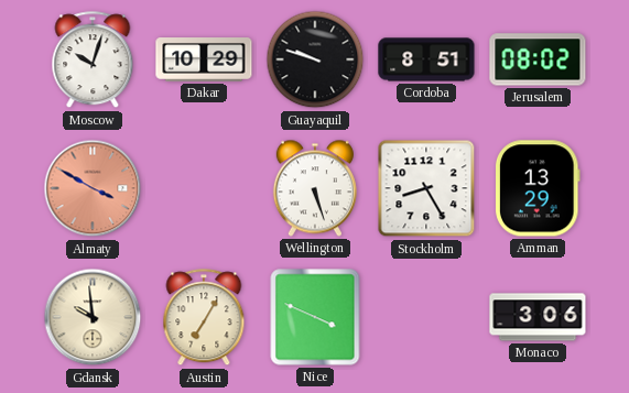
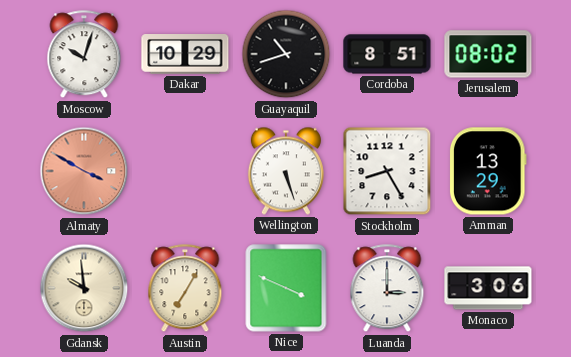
Guayaquil: 9:48 -> 10:42
Luanda: none -> 3:00
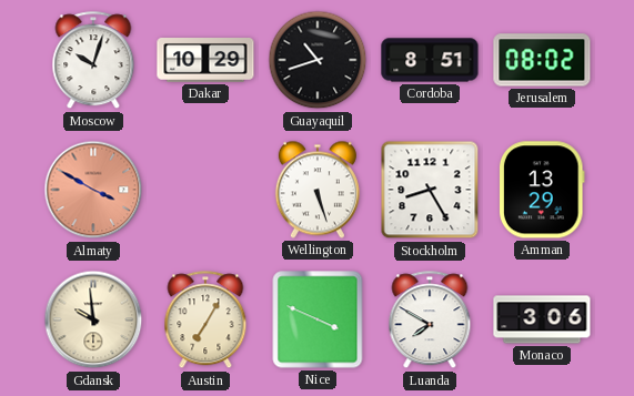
Luanda: 3:00 -> 7:50
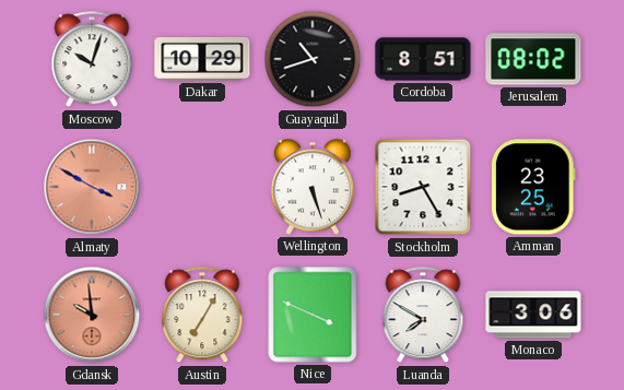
Amman: 13:29 -> 23:25
Gdansk dial: cream -> salmon
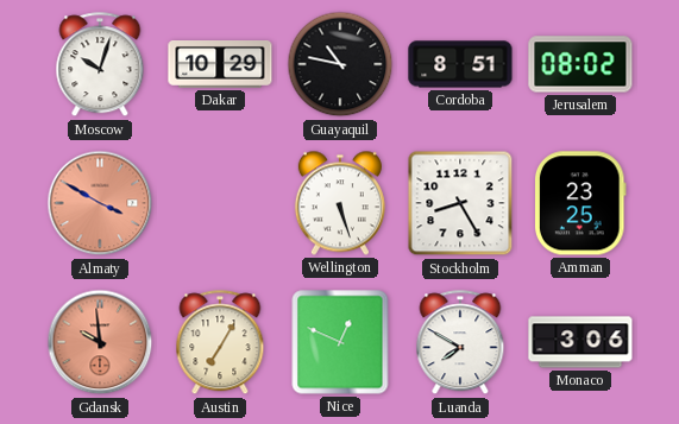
Guayaquil: 10:42 -> 10:47
Nice: 3:49 -> 12:49
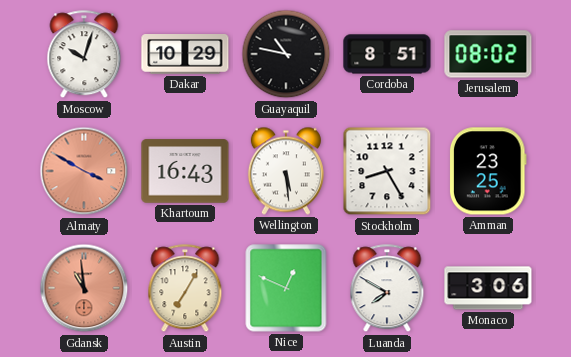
Khartoum: none -> 16:43
Wellington: 5:27 -> 5:29
Gdansk: 9:59 -> 10:59
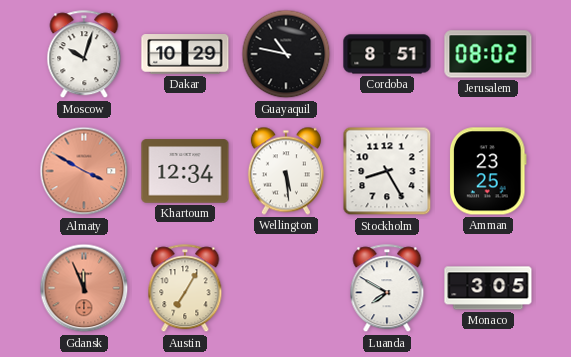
Khartoum: 16:43 -> 12:34
Gdansk: 10:59 -> 11:56
Nice: 12:49 -> none
Monaco: 3:06 -> 3:05
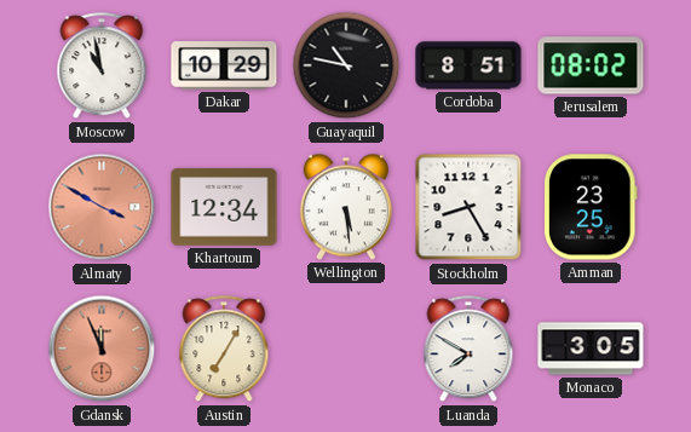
Moscow: 10:03 -> 10:58
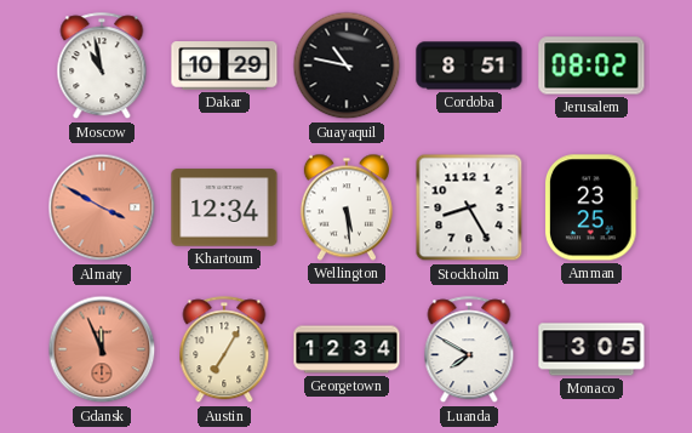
Georgetown: none -> 12:34
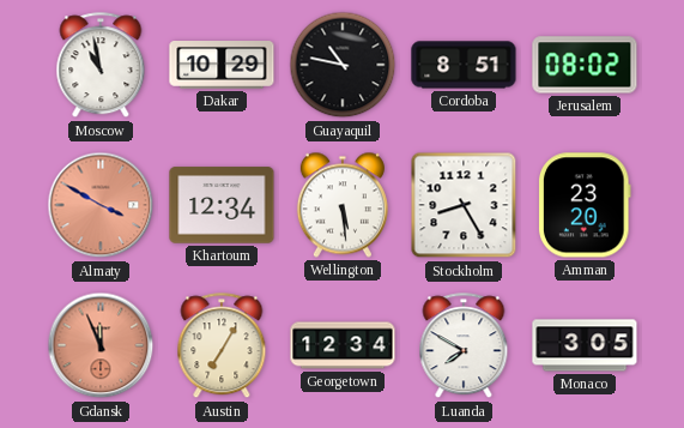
Amman: 23:25 -> 23:20
